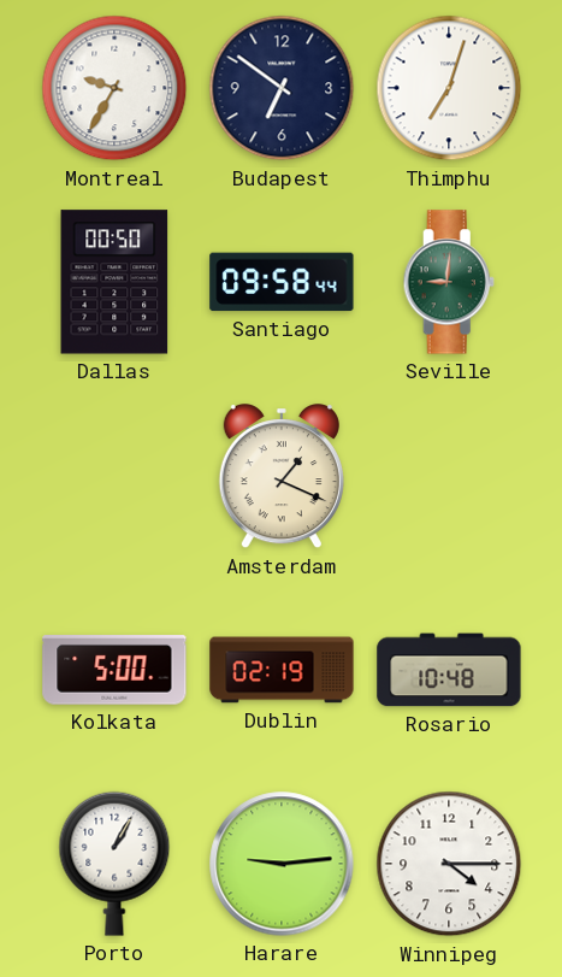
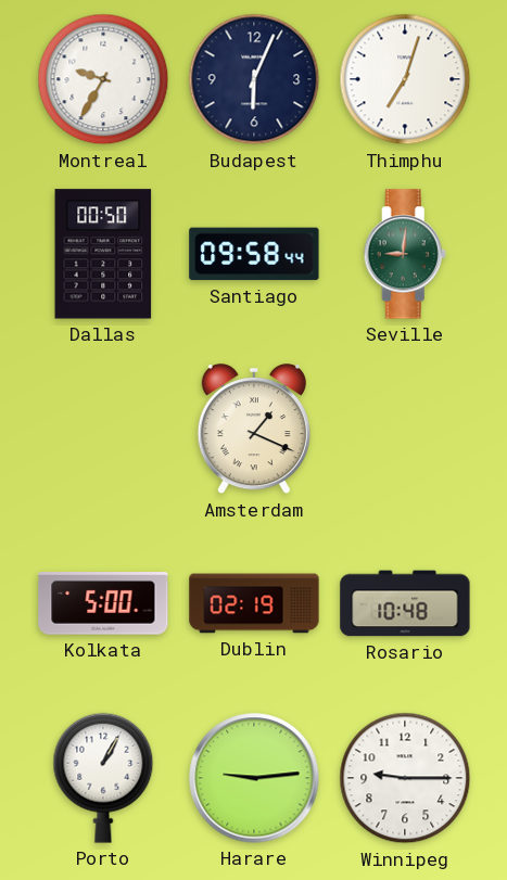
Budapest: 6:51 -> 6:04
Winnipeg: 4:15 -> 9:15
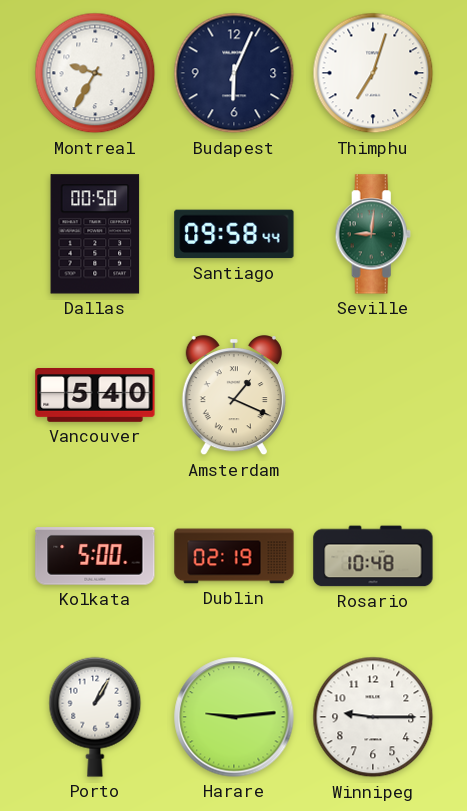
Vancouver: none -> 5:40
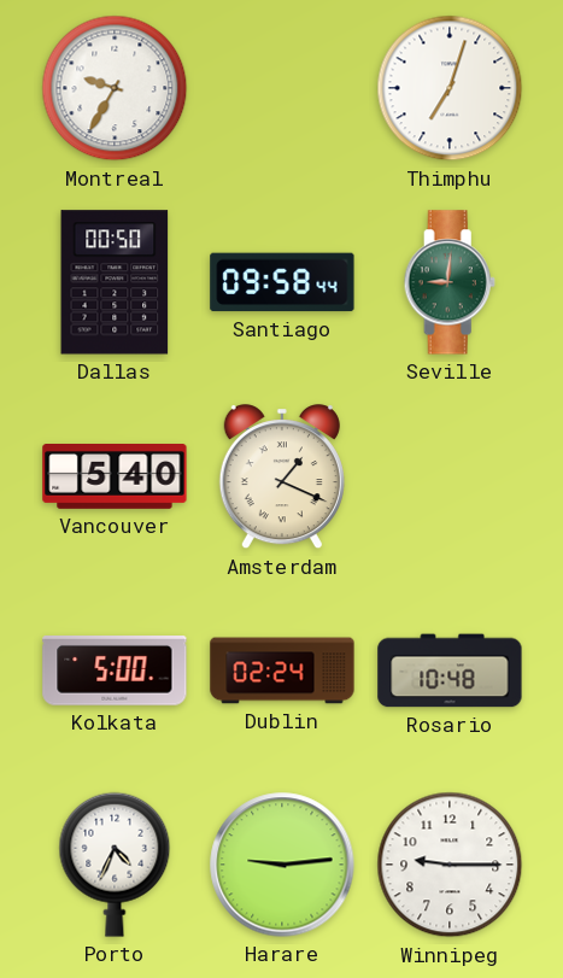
Budapest: 6:04 -> none
Dublin: 02:19 -> 02:24
Porto: 1:05 -> 4:34
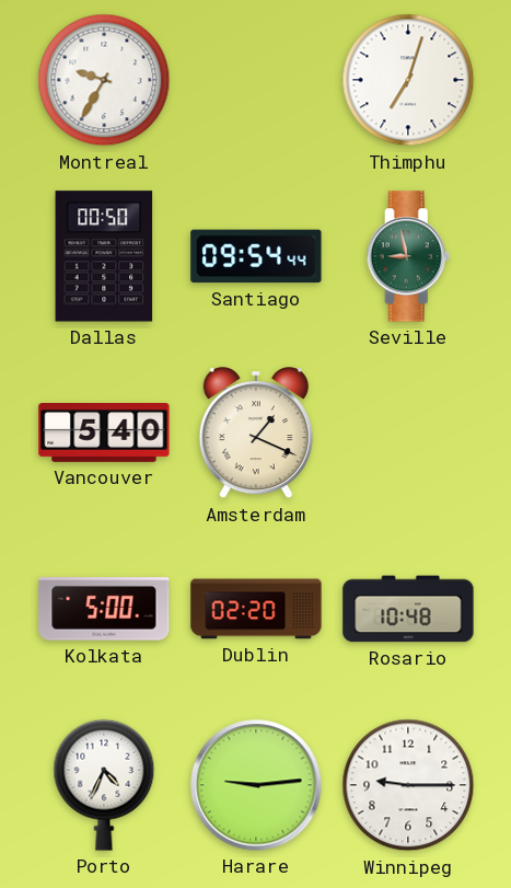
Santiago: 09:58 -> 09:54
Seville: 9:01 -> 8:58
Dublin: 02:24 -> 02:20
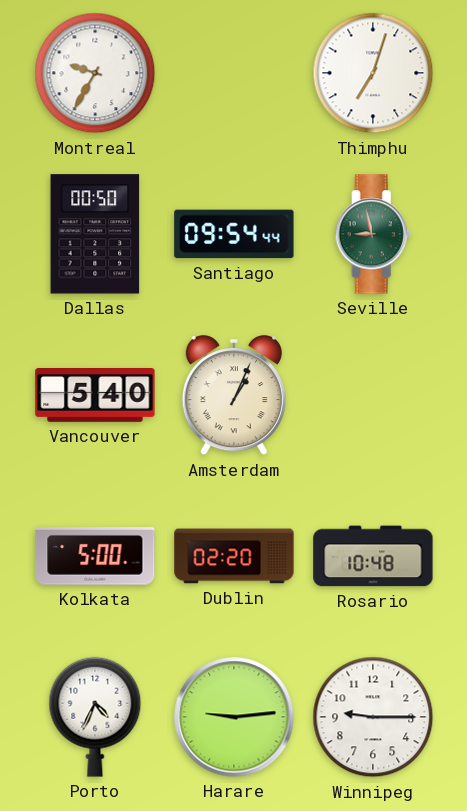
Amsterdam: 1:19 -> 1:04
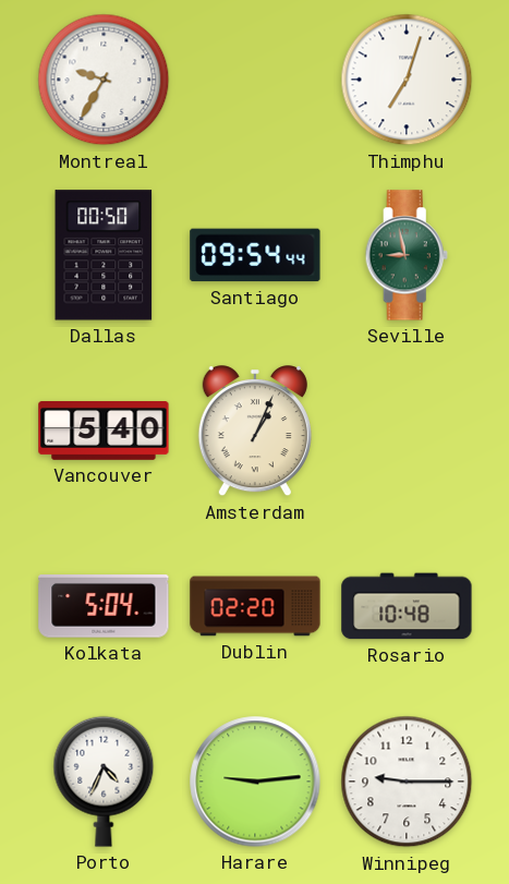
Kolkata: 5:00 -> 5:04
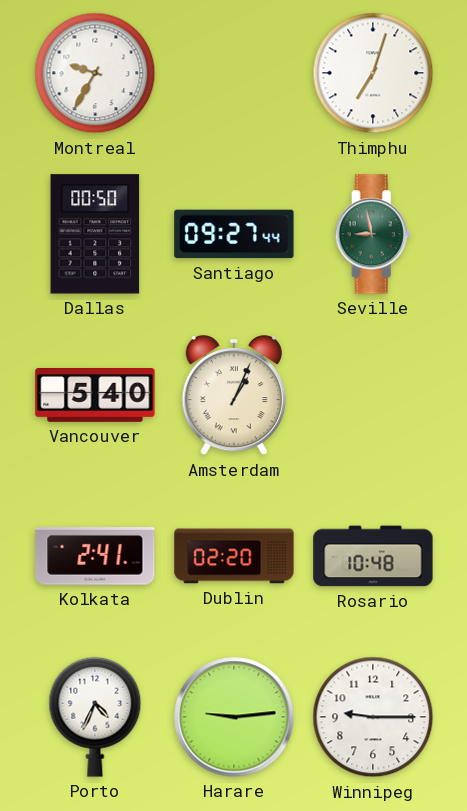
Santiago: 09:54 -> 09:27
Kolkata: 5:04 -> 2:41
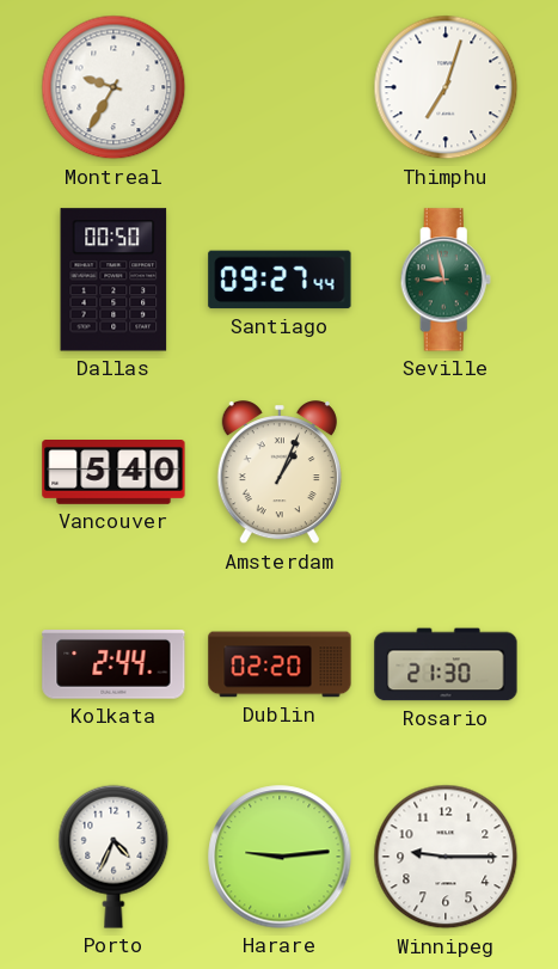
Kolkata: 2:41 -> 2:44
Rosario: 10:48 -> 21:30
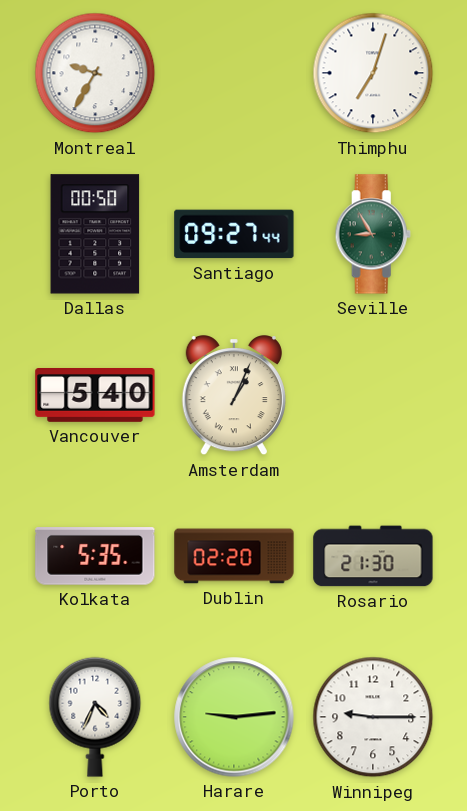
Seville: 8:58 -> 8:55
Kolkata: 2:44 -> 5:35
